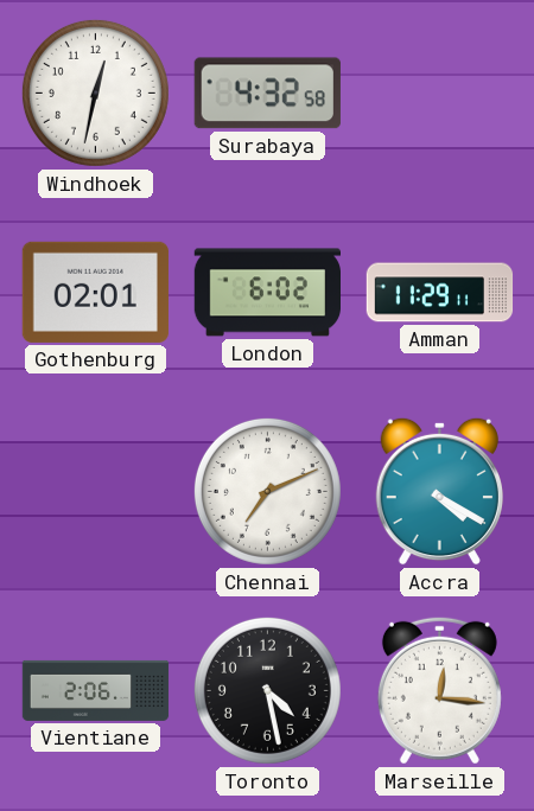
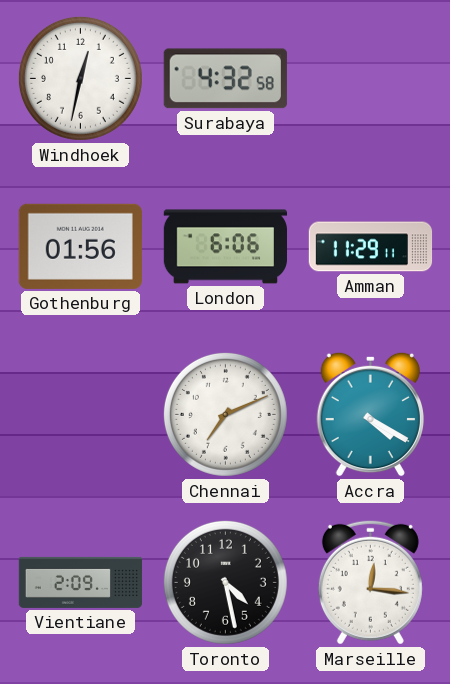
Gothenburg: 02:01 -> 01:56
London: 6:02 -> 6:06
Vientiane: 2:06 -> 2:09
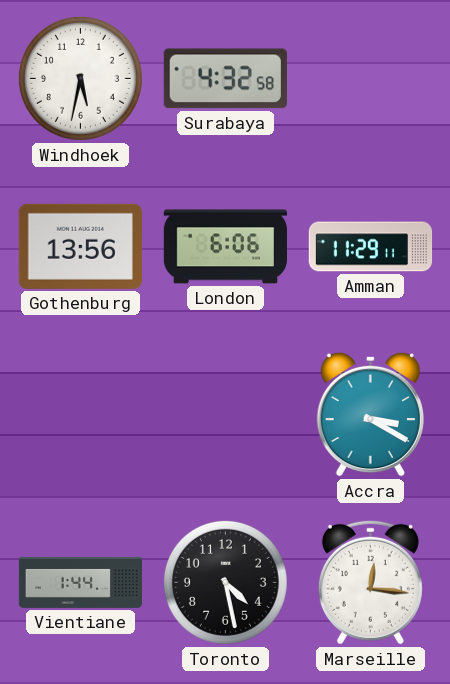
Windhoek: 12:32 -> 5:32
Gothenburg: 01:56 -> 13:56
Chennai: 7:11 -> none
Accra: 4:20 -> 3:20
Vientiane: 2:09 -> 1:44
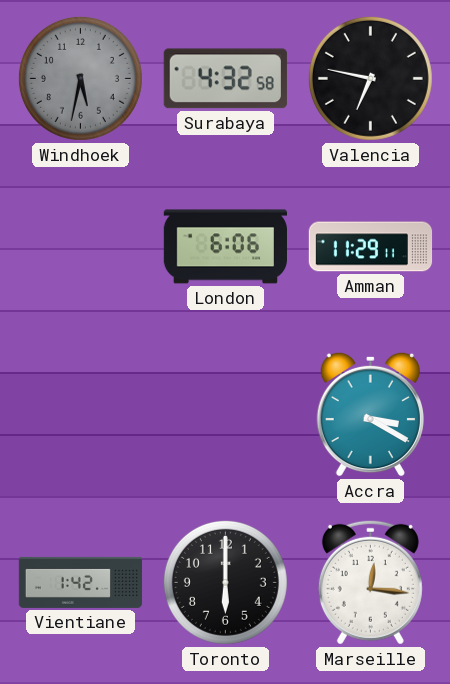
Windhoek dial: white -> grey
Valencia: none -> 6:47
Gothenburg: 13:56 -> none
Vientiane: 1:44 -> 1:42
Toronto: 4:28 -> 6:00
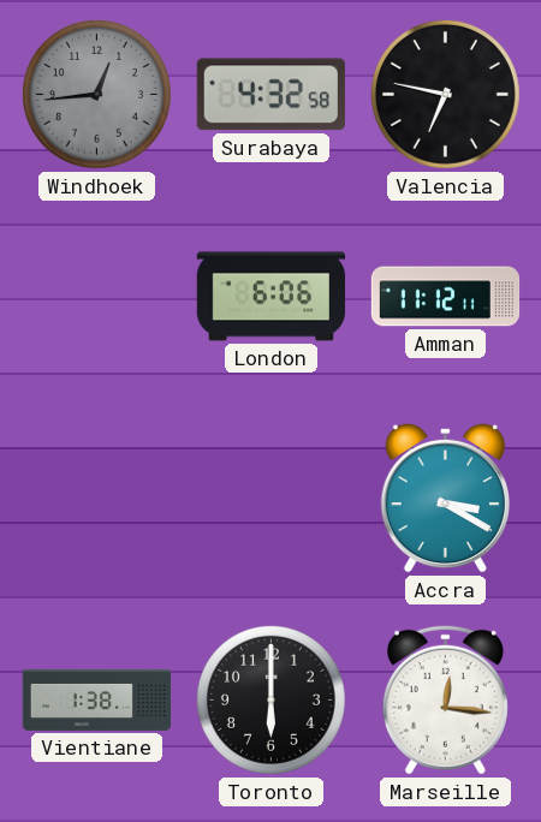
Windhoek: 5:32 -> 12:44
Amman: 11:29 -> 11:12
Vientiane: 1:42 -> 1:38
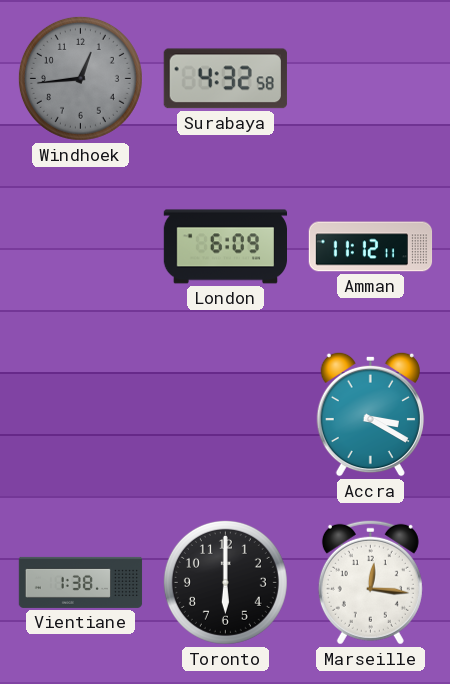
Valencia: 6:47 -> none
London: 6:06 -> 6:09
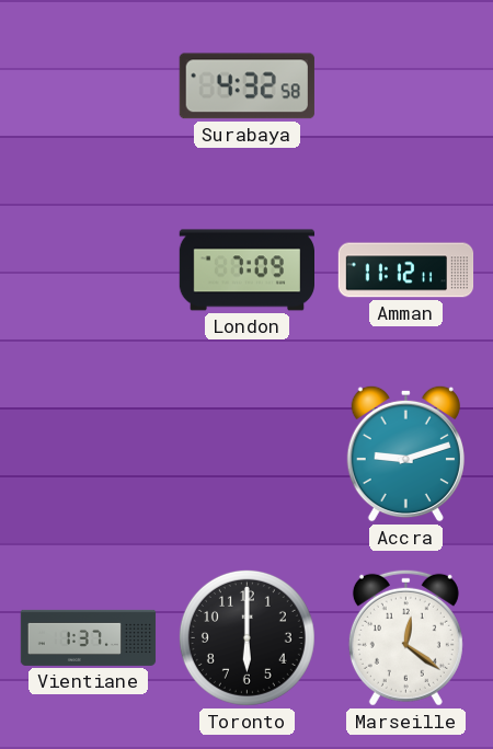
Windhoek: 12:44 -> none
London: 6:09 -> 7:09
Accra: 3:20 -> 9:12
Vientiane: 1:38 -> 1:37
Marseille: 12:16 -> 12:21
